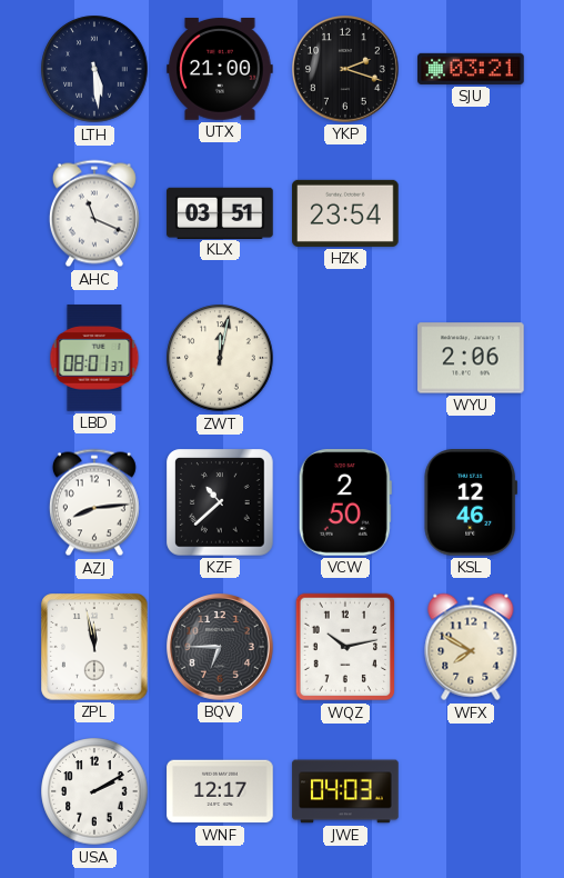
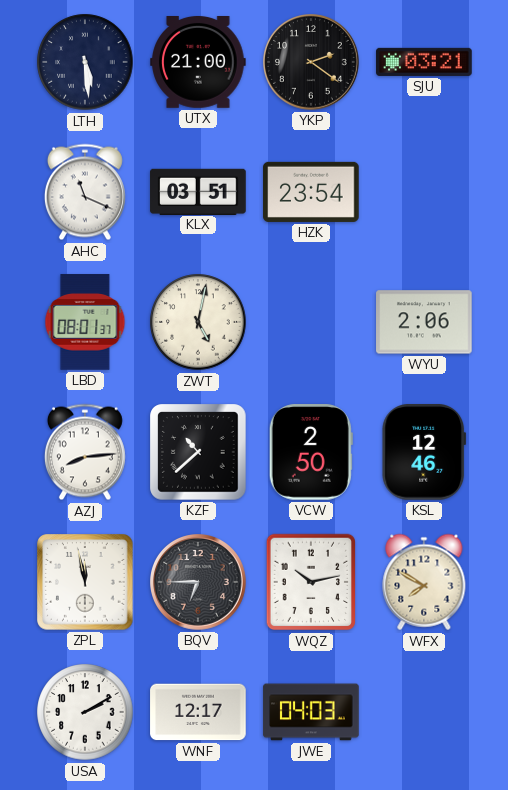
YKP: 2:18 -> 2:21
ZWT: 12:02 -> 5:02
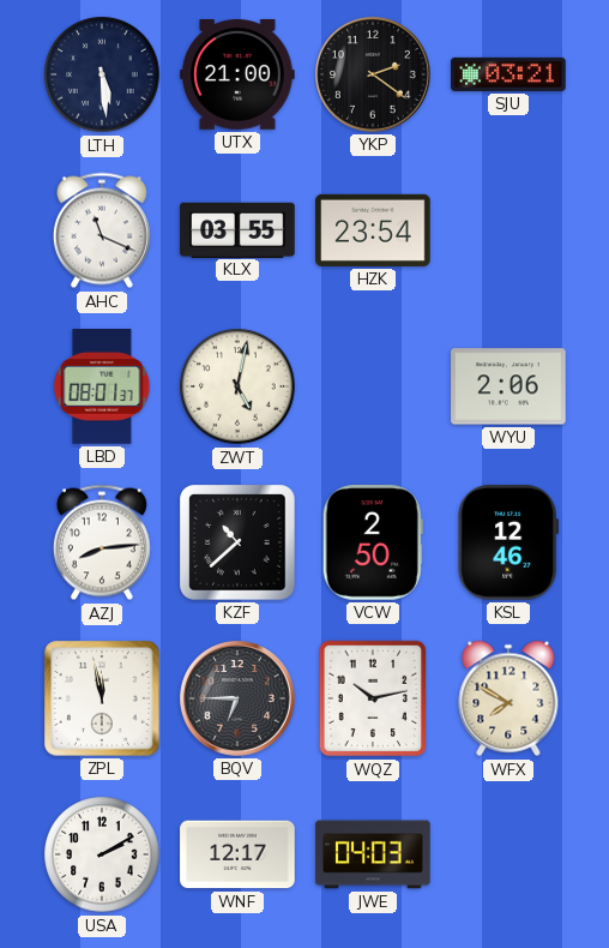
KLX: 03:51 -> 03:55
